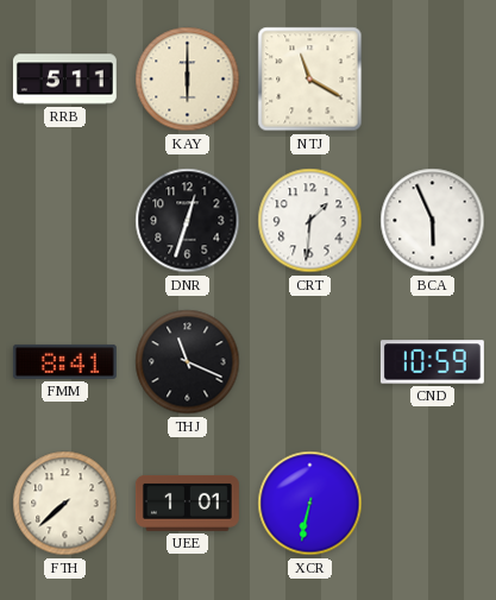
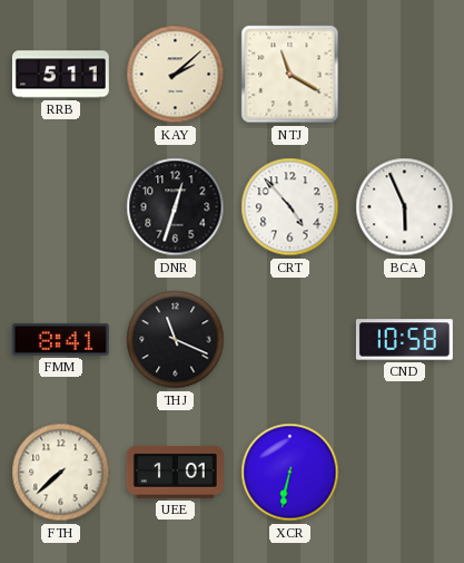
KAY: 6:00 -> 2:08
CRT: 1:31 -> 4:53
CND: 10:59 -> 10:58
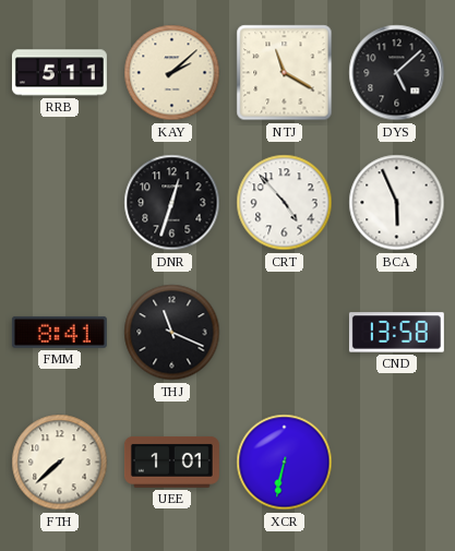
DYS: none -> 5:08
CND: 10:58 -> 13:58
